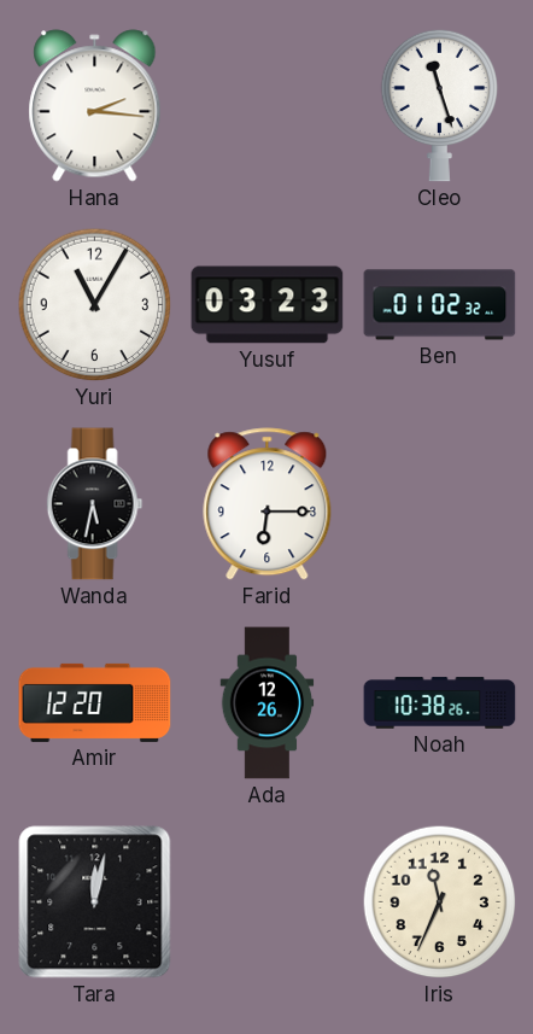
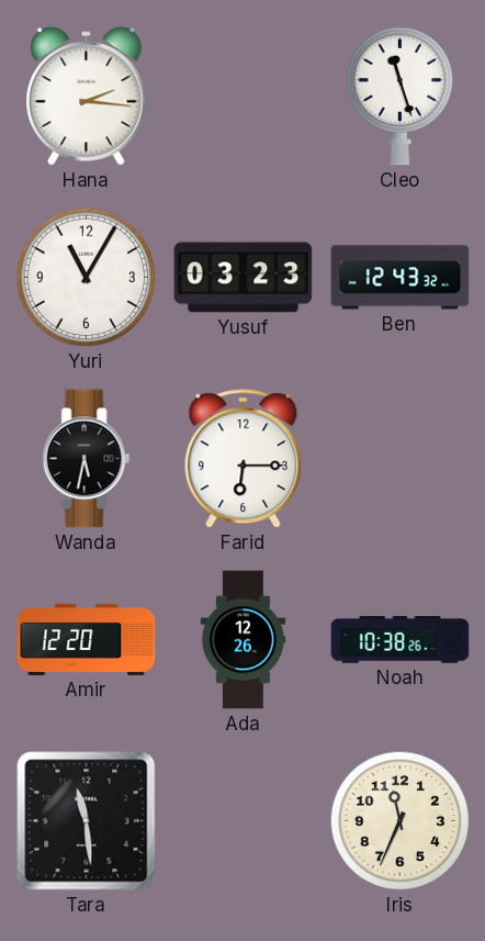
Ben: 01:02 -> 12:43
Tara: 12:02 -> 11:29
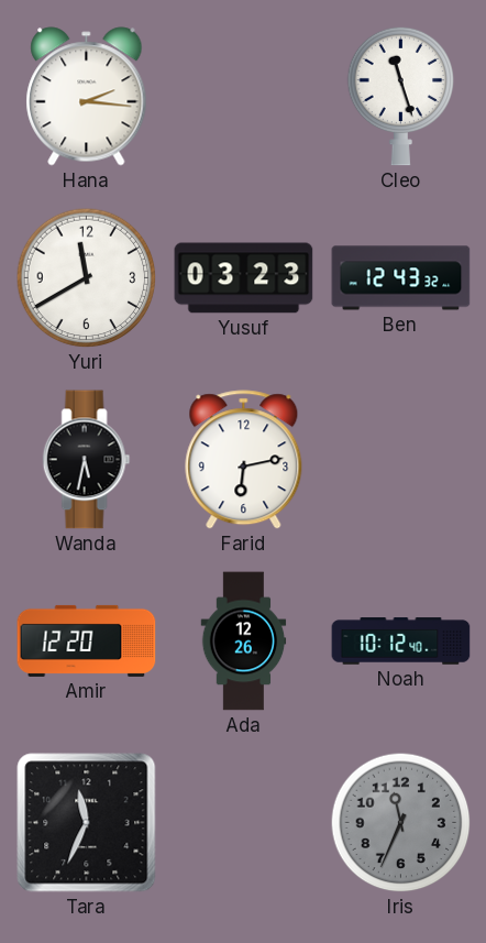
Yuri: 11:05 -> 11:40
Farid: 6:15 -> 6:13
Noah: 10:38 -> 10:12
Tara: 11:29 -> 11:34
Iris dial: cream -> grey
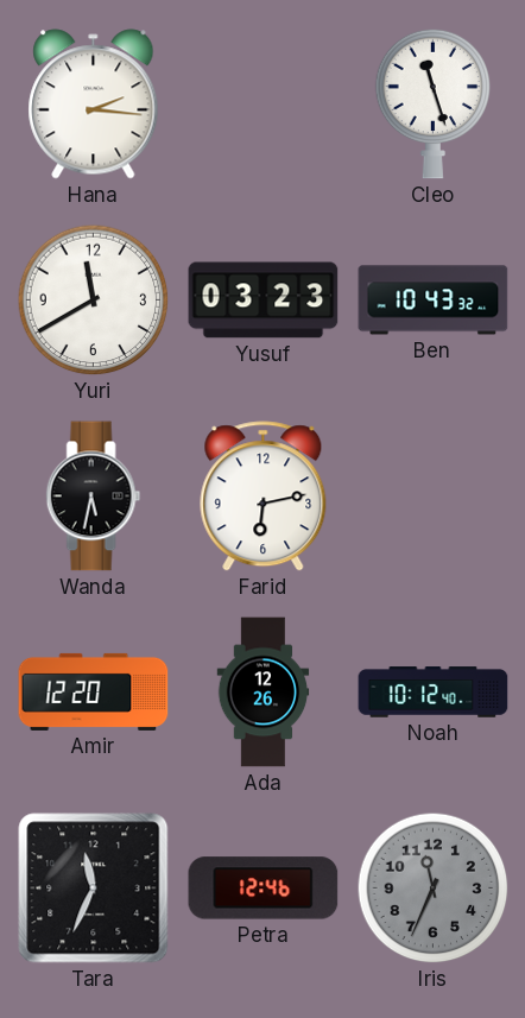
Ben: 12:43 -> 10:43
Petra: none -> 12:46
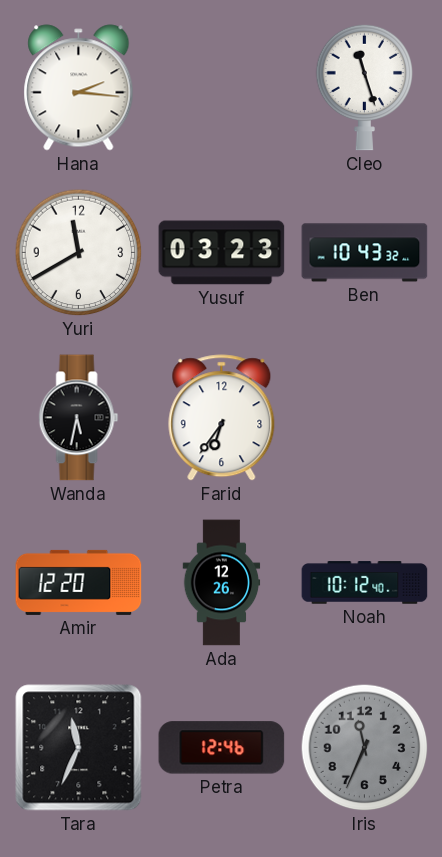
Farid: 6:13 -> 6:36
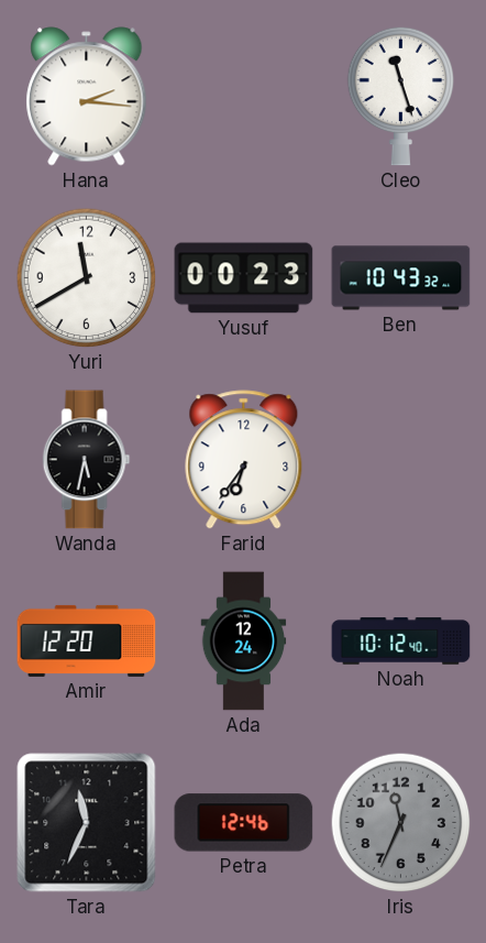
Yusuf: 03:23 -> 00:23
Ada: 12:26 -> 12:24
